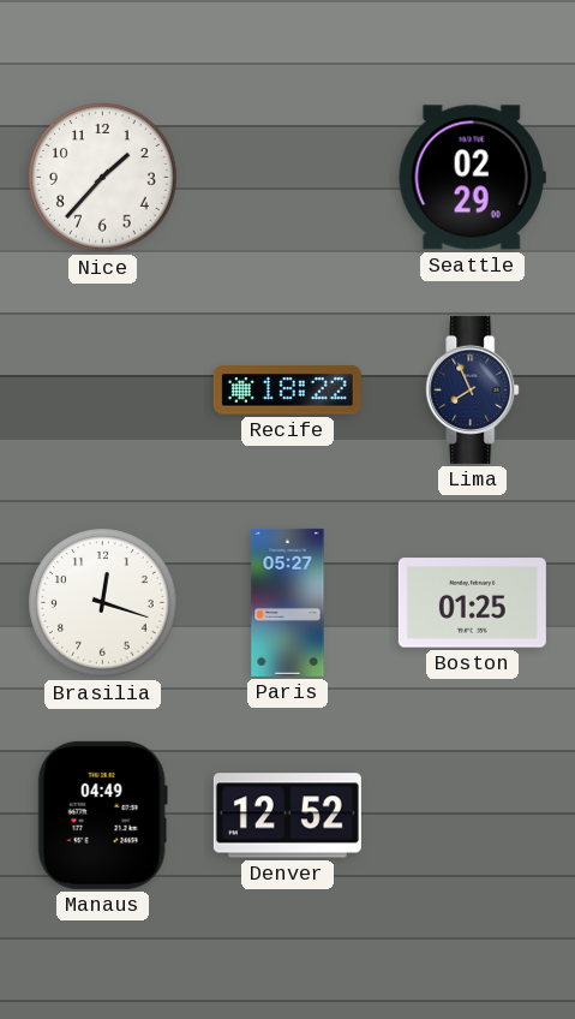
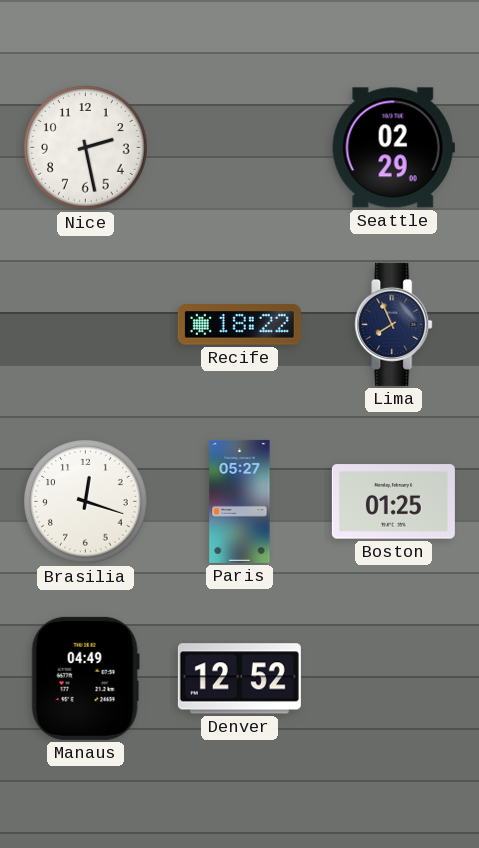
Nice: 1:37 -> 2:28
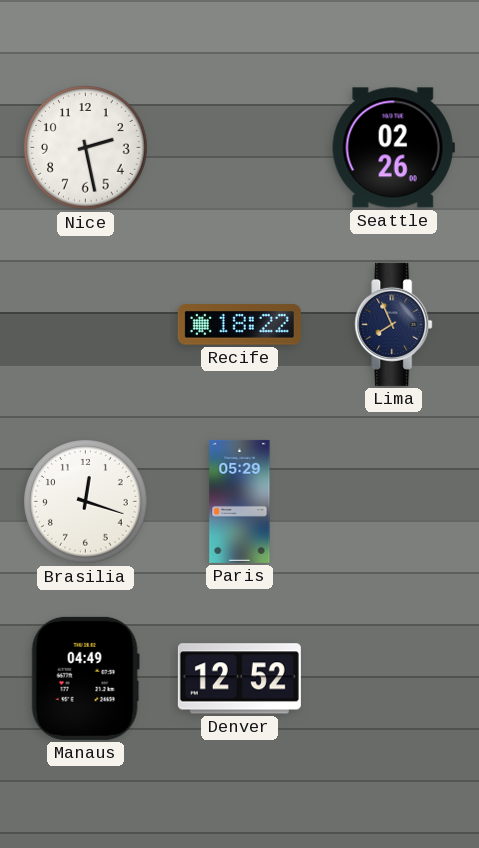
Seattle: 02:29 -> 02:26
Paris: 05:27 -> 05:29
Boston: 01:25 -> none
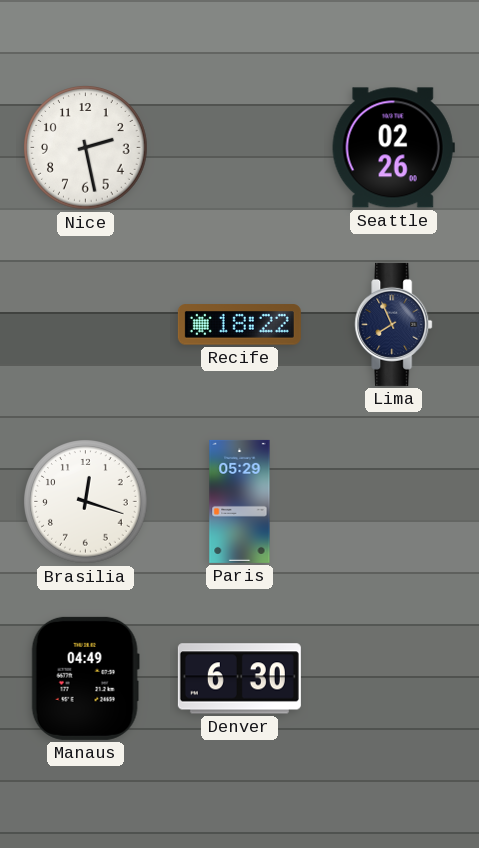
Denver: 12:52 -> 6:30
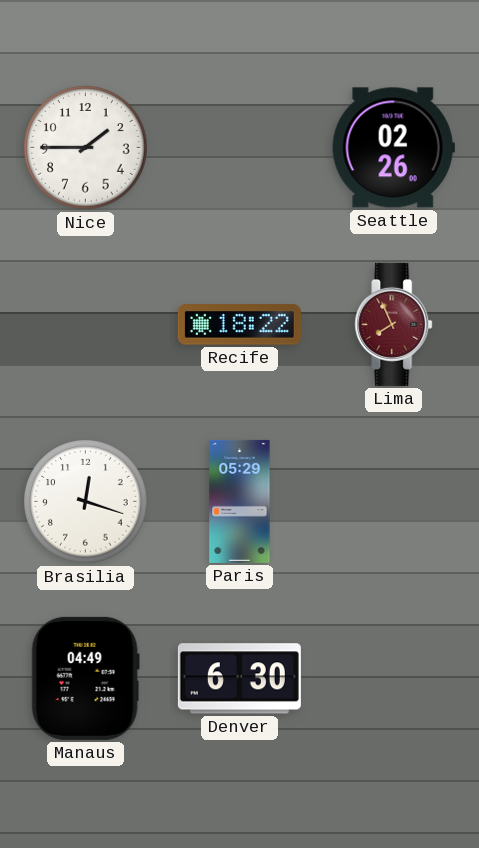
Nice: 2:28 -> 1:45
Lima dial: navy -> burgundy
